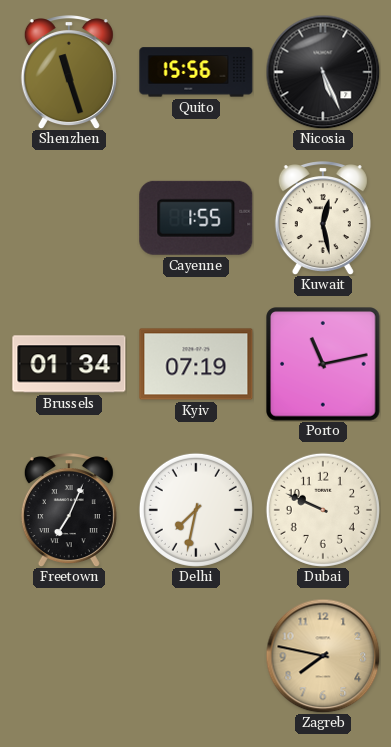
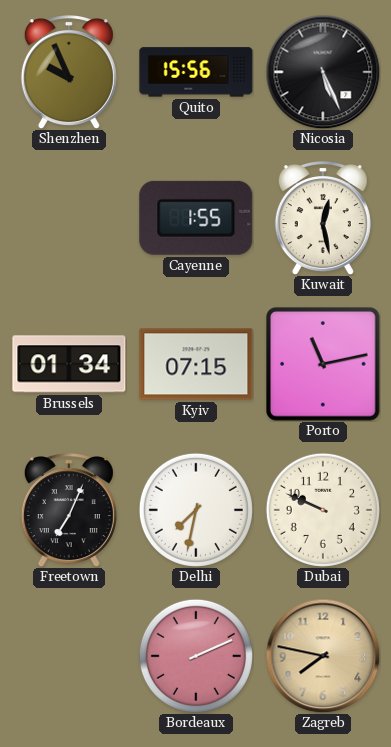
Shenzhen: 11:27 -> 9:56
Kyiv: 07:19 -> 07:15
Bordeaux: none -> 2:11
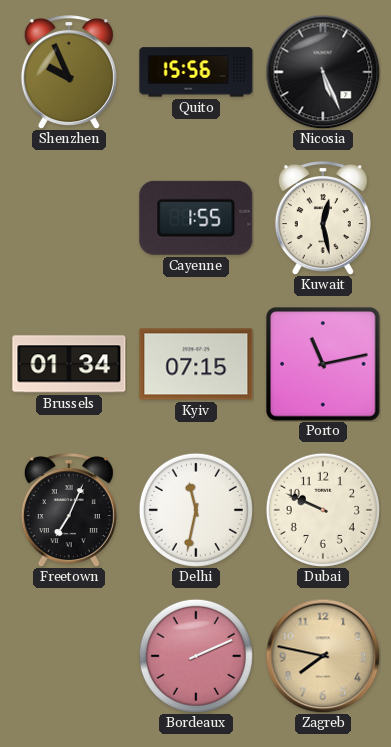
Delhi: 7:32 -> 11:32
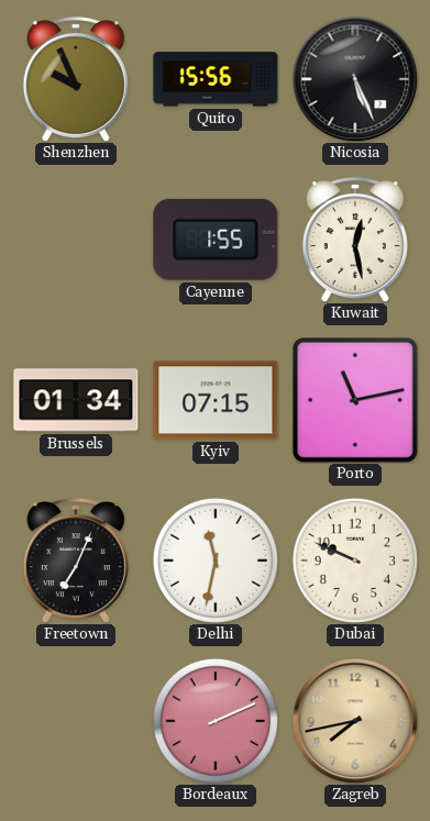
Zagreb: 7:47 -> 7:43
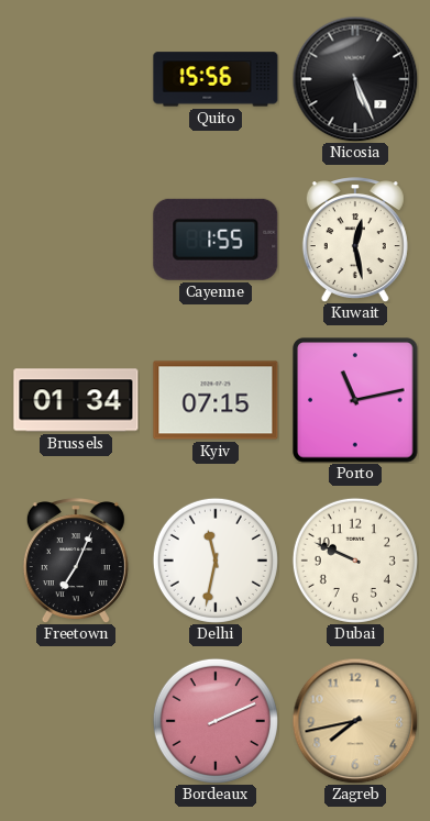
Shenzhen: 9:56 -> none
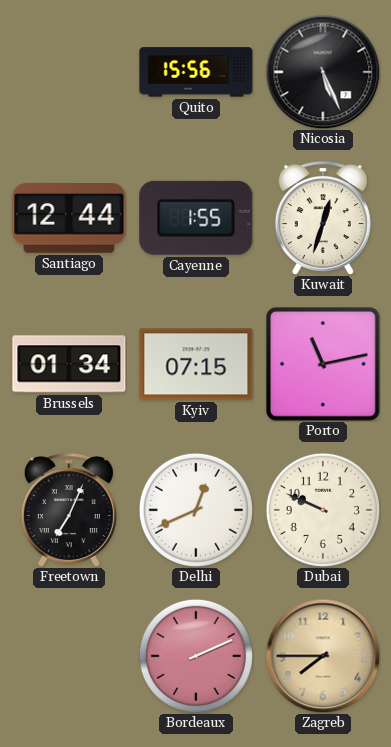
Santiago: none -> 12:44
Kuwait: 12:28 -> 12:33
Delhi: 11:32 -> 12:41
Zagreb: 7:43 -> 7:45
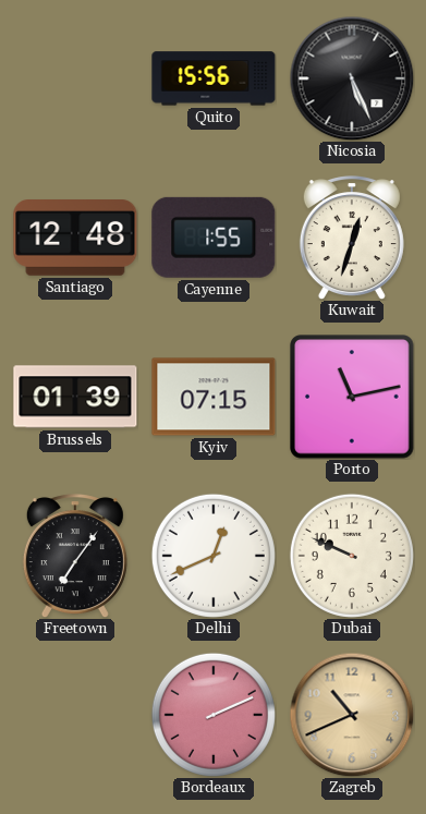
Santiago: 12:44 -> 12:48
Brussels: 01:34 -> 01:39
Freetown: 7:04 -> 7:06
Zagreb: 7:45 -> 10:41
